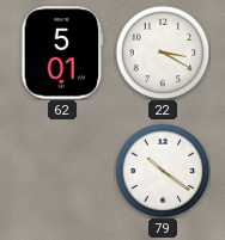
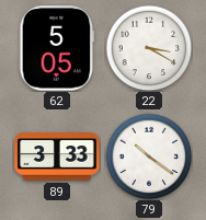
62: 5:01 -> 5:05
89: none -> 3:33
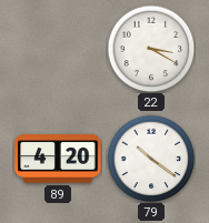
62: 5:05 -> none
89: 3:33 -> 4:20
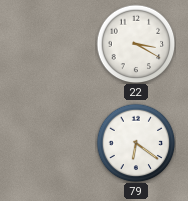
89: 4:20 -> none
79: 10:21 -> 6:21
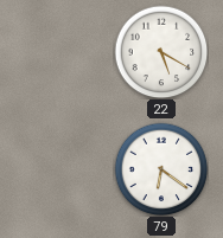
22: 3:20 -> 5:20
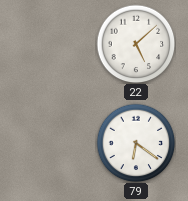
22: 5:20 -> 5:08
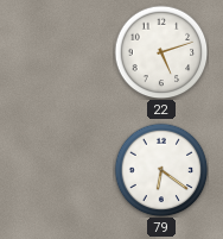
22: 5:08 -> 5:12
